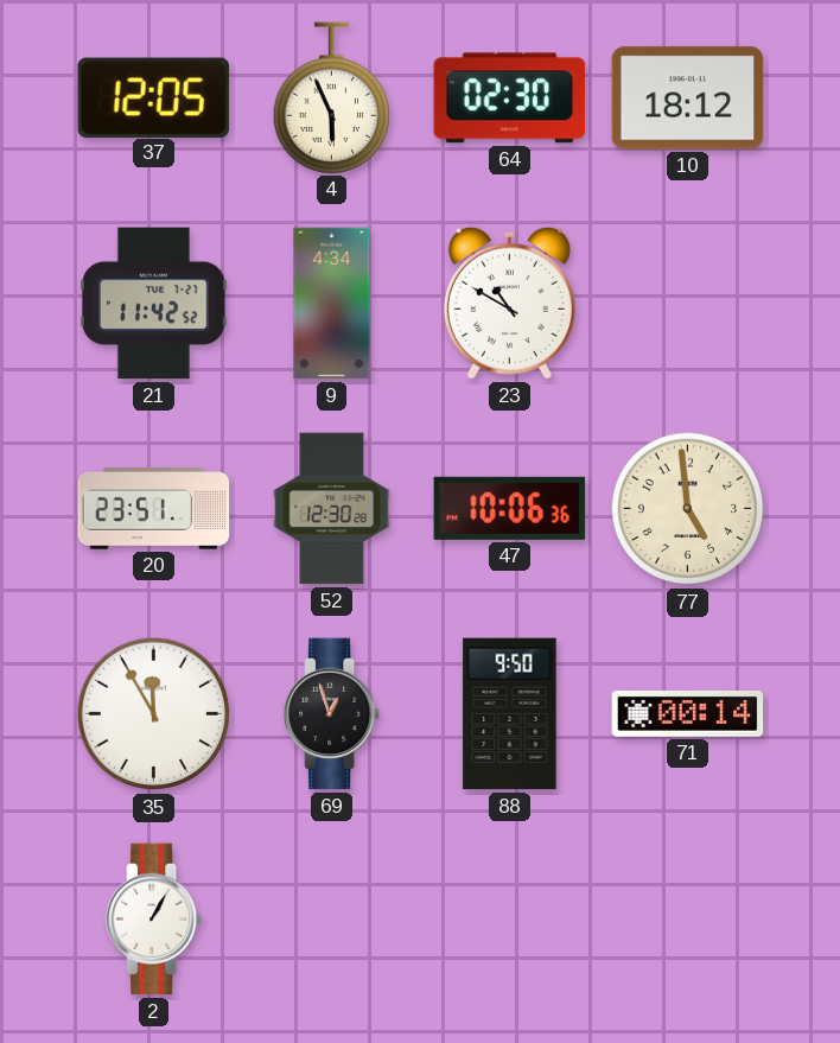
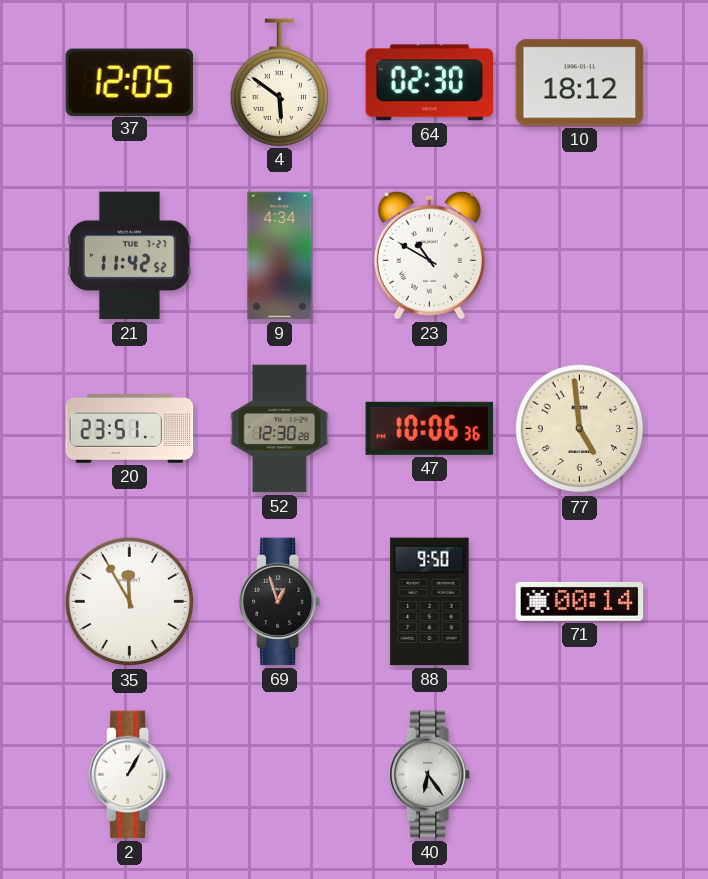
4: 5:56 -> 5:51
40: none -> 6:24
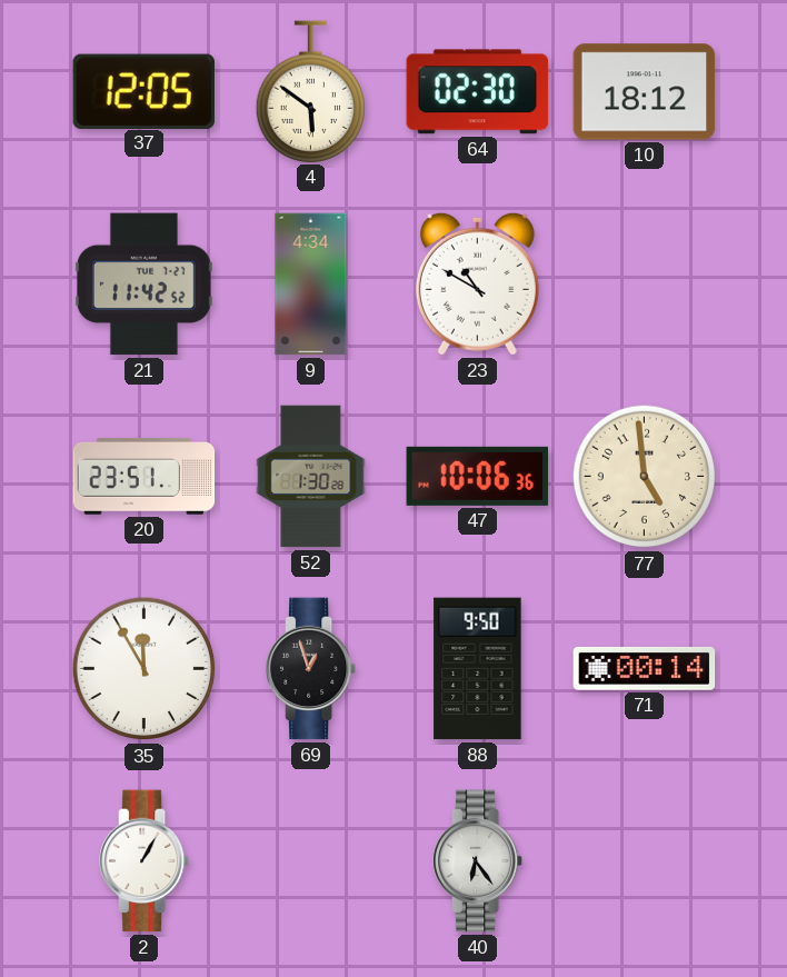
52: 12:30 -> 1:30
